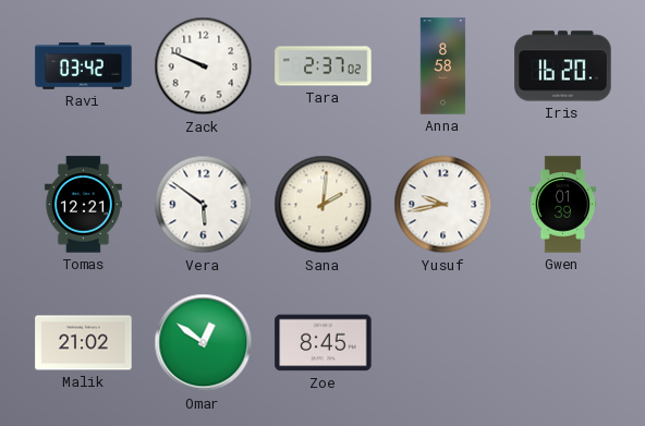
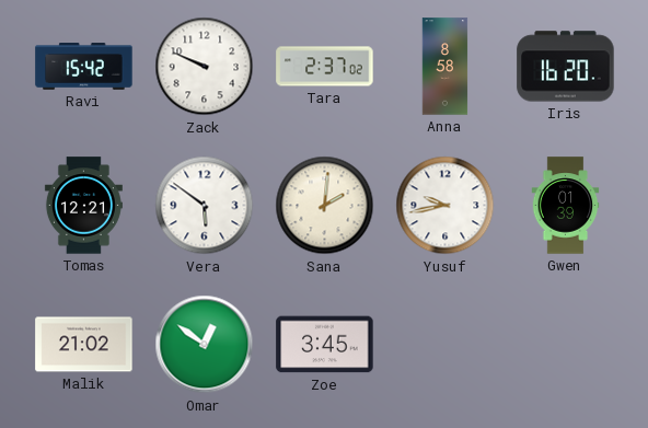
Ravi: 03:42 -> 15:42
Zoe: 8:45 -> 3:45
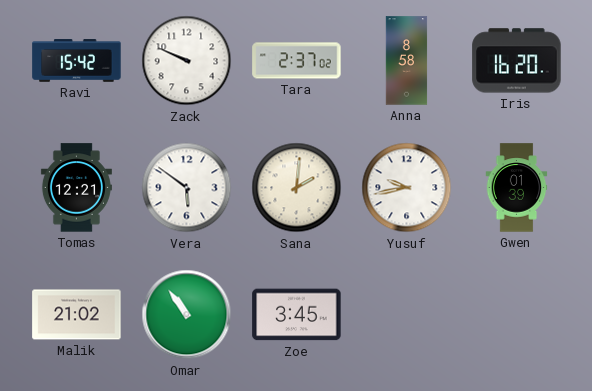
Omar: 12:51 -> 10:54
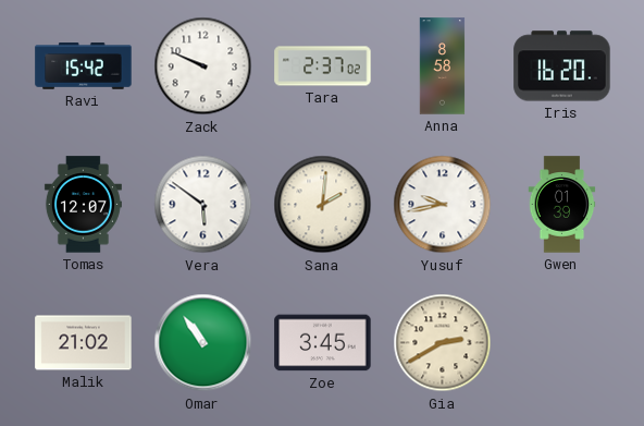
Tomas: 12:21 -> 12:07
Gia: none -> 2:40
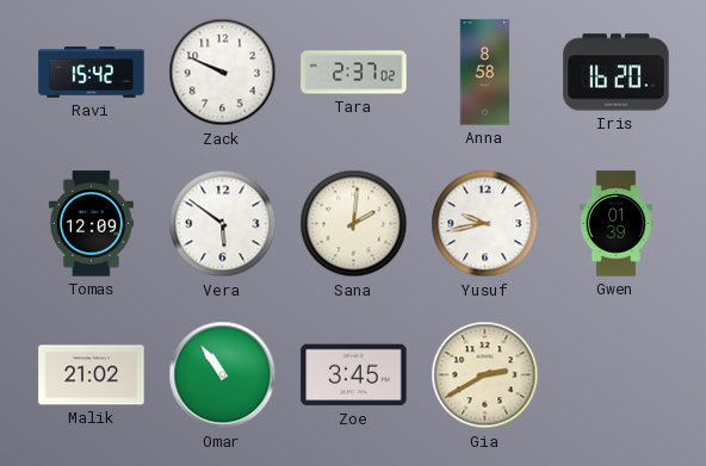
Tomas: 12:07 -> 12:09
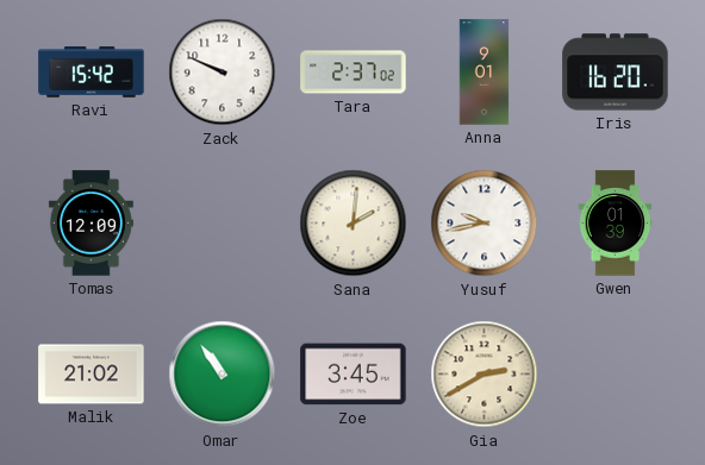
Anna: 8:58 -> 9:01
Vera: 5:51 -> none
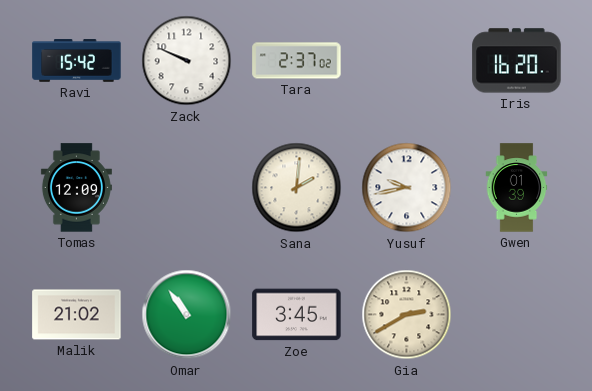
Anna: 9:01 -> none
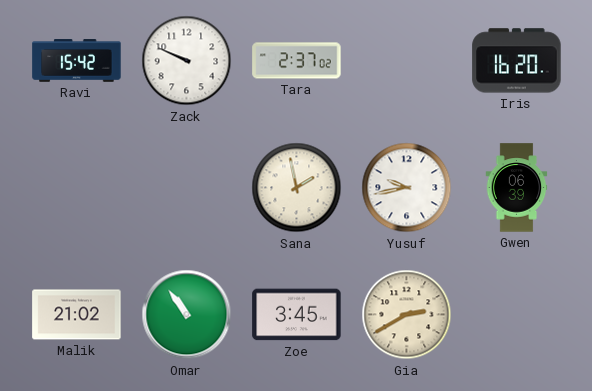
Tomas: 12:09 -> none
Sana: 2:01 -> 1:58
Gwen: 01:39 -> 06:39
